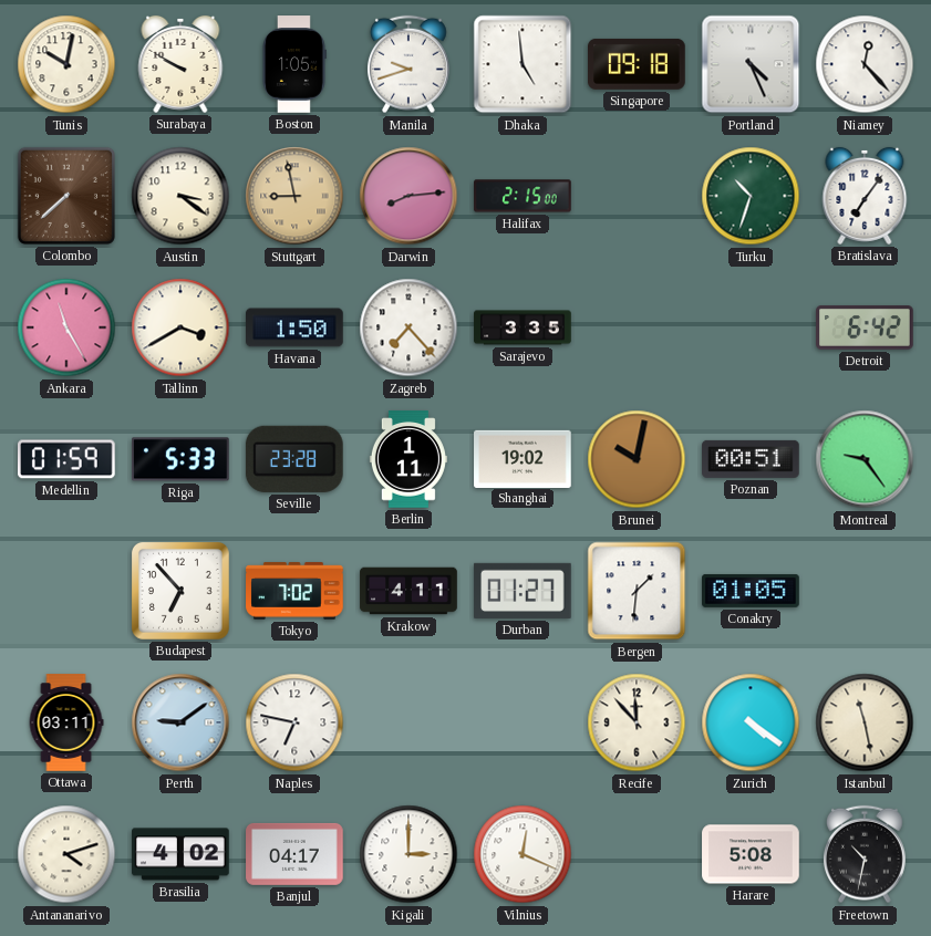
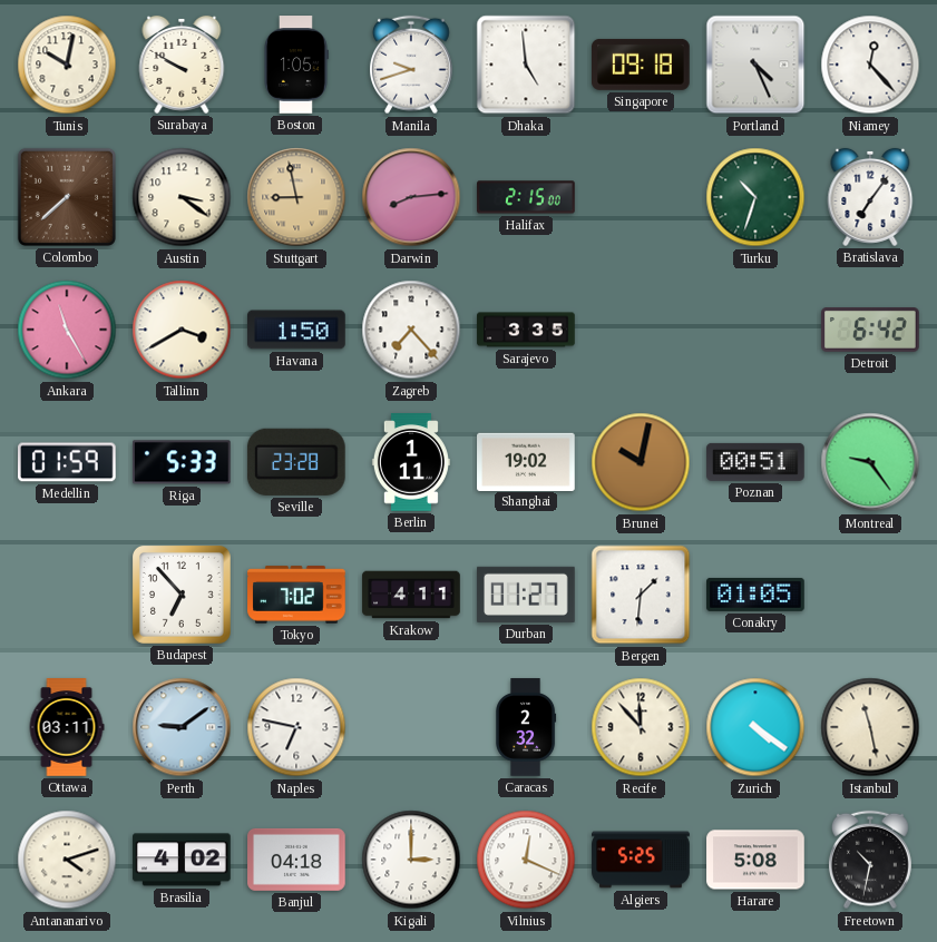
Caracas: none -> 2:32
Banjul: 04:17 -> 04:18
Algiers: none -> 5:25
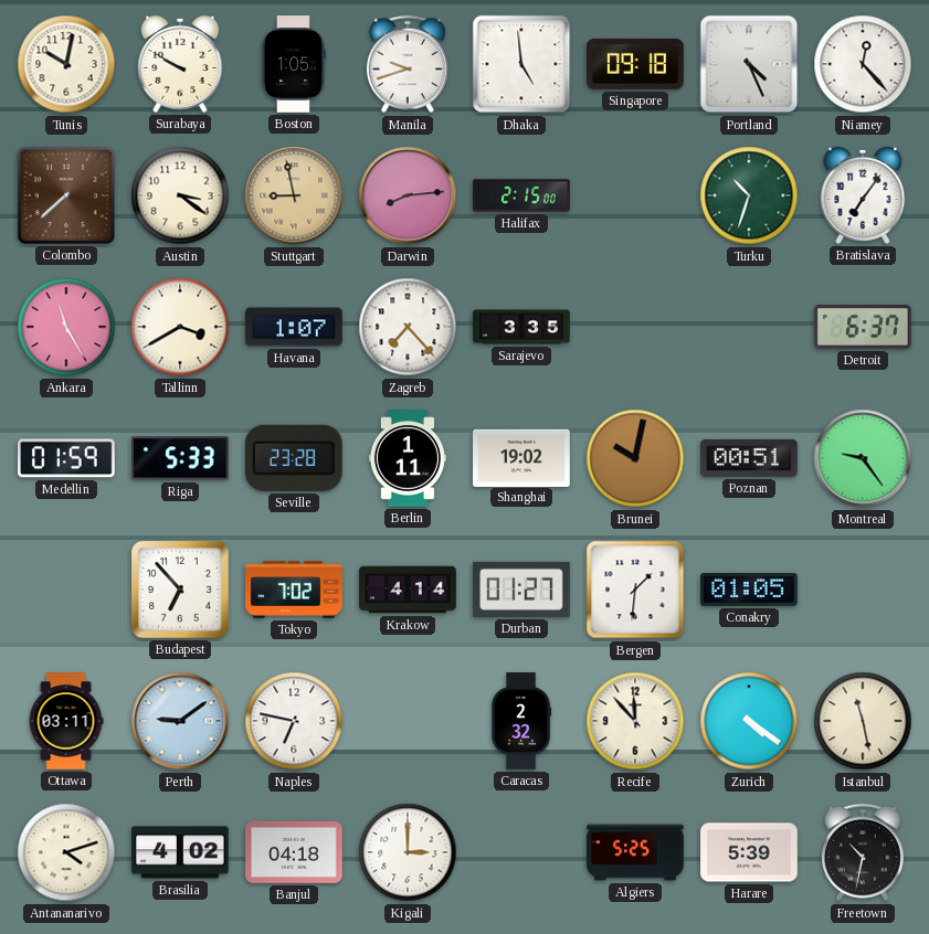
Havana: 1:50 -> 1:07
Detroit: 6:42 -> 6:37
Krakow: 4:11 -> 4:14
Vilnius: 12:19 -> none
Harare: 5:08 -> 5:39
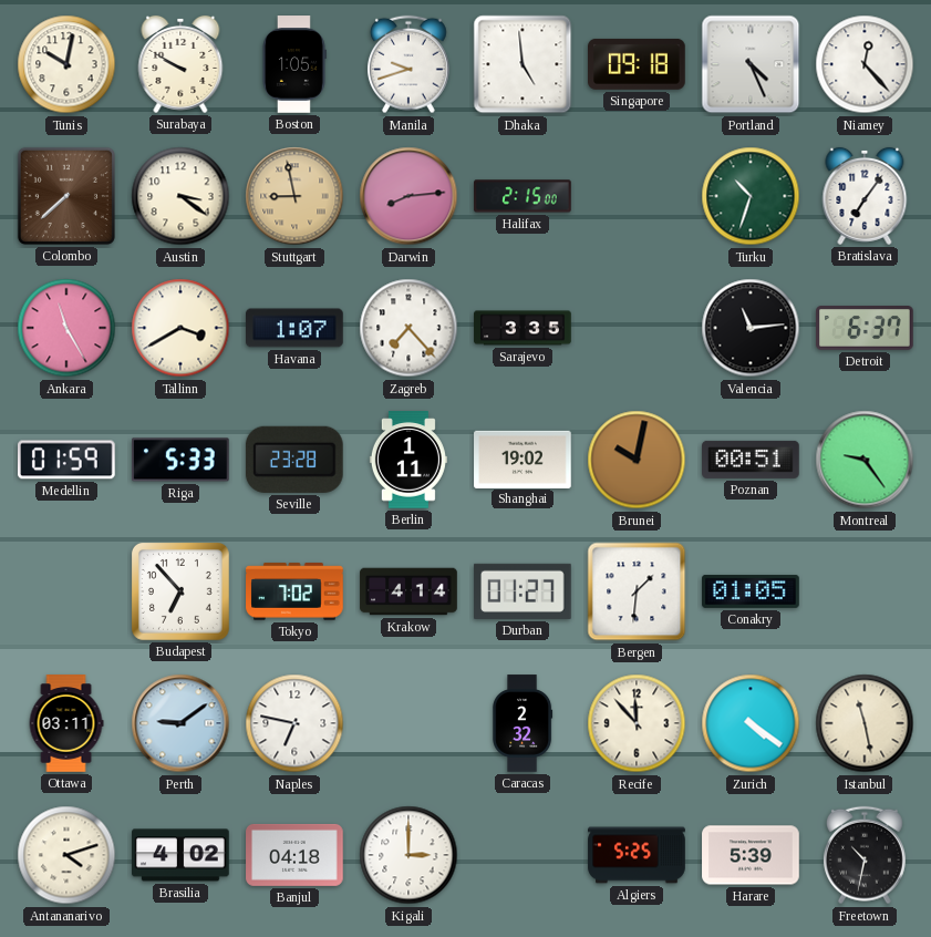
Valencia: none -> 11:14
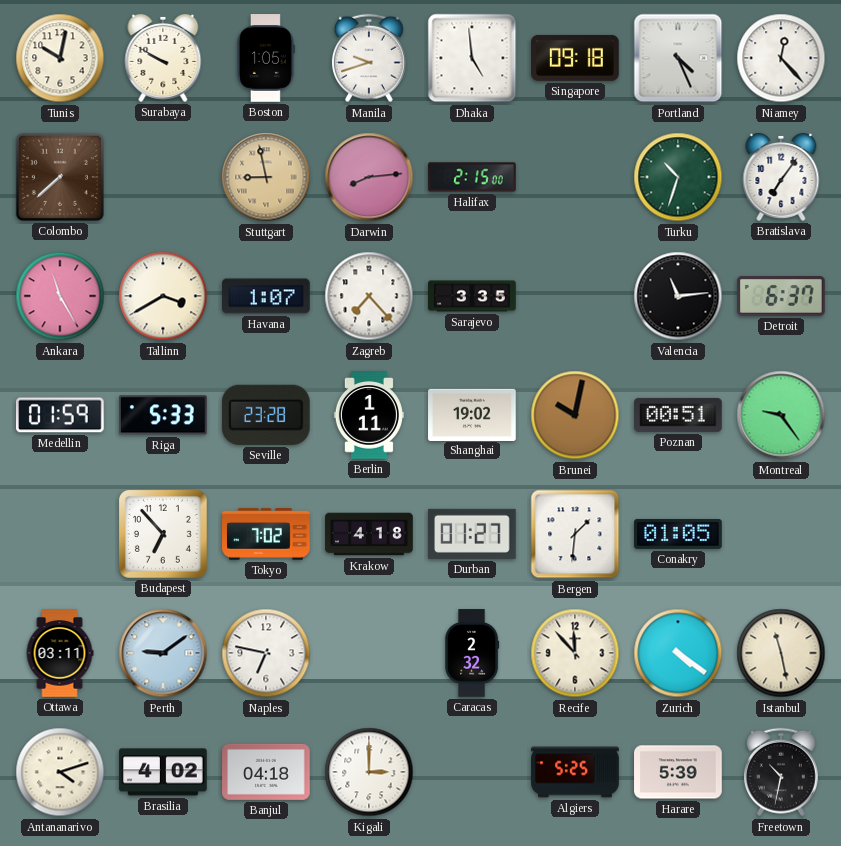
Austin: 3:21 -> none
Krakow: 4:14 -> 4:18
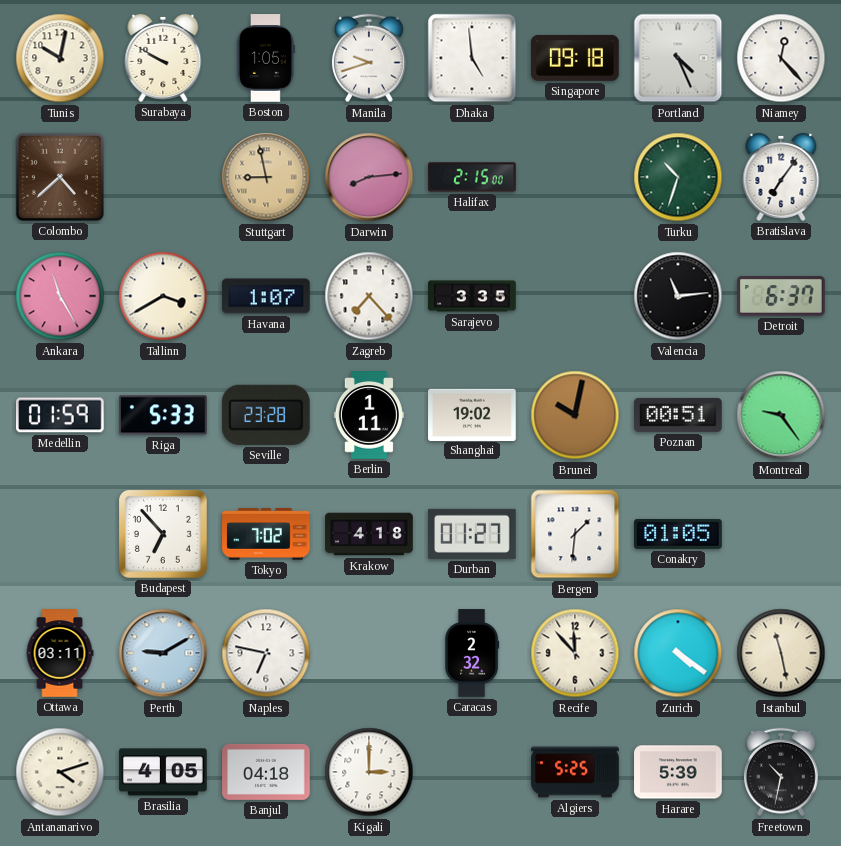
Colombo: 7:38 -> 4:38
Perth: 9:09 -> 9:10
Brasilia: 4:02 -> 4:05
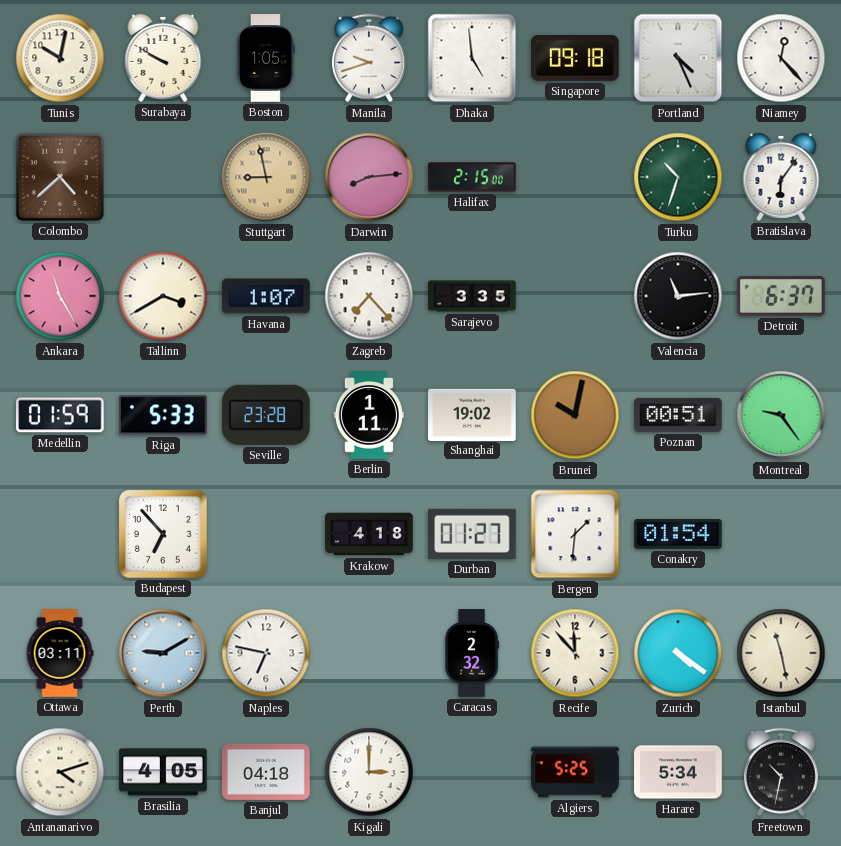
Bratislava: 7:06 -> 6:06
Tokyo: 7:02 -> none
Conakry: 01:05 -> 01:54
Harare: 5:39 -> 5:34
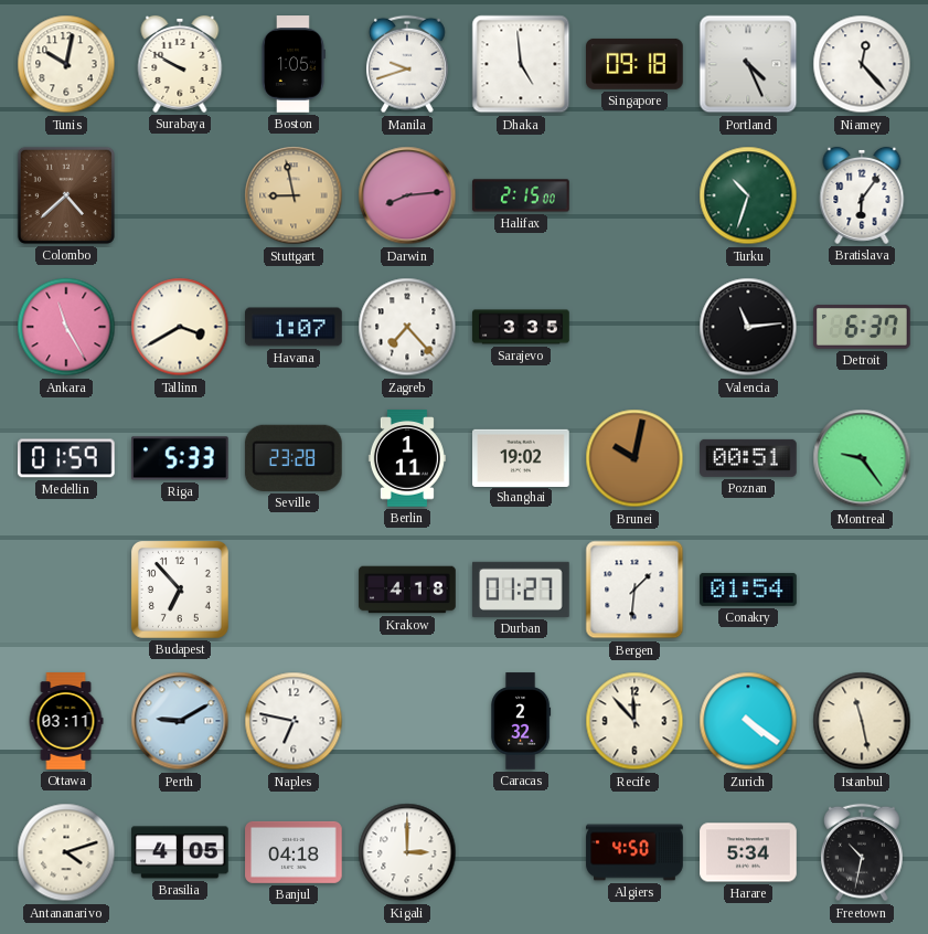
Algiers: 5:25 -> 4:50
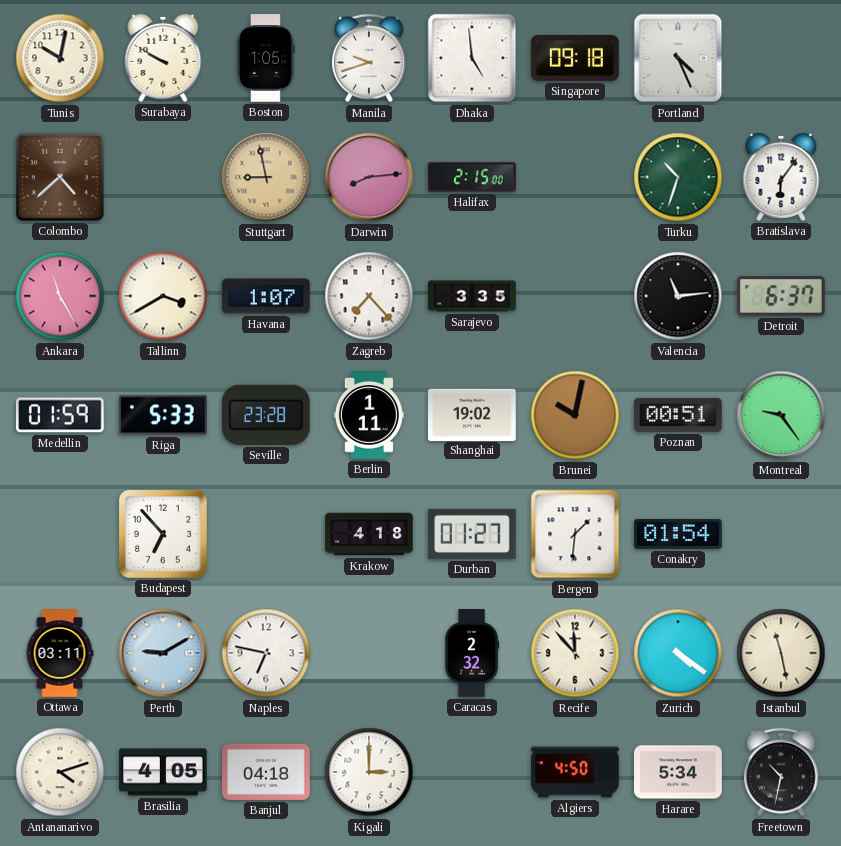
Niamey: 12:23 -> none
